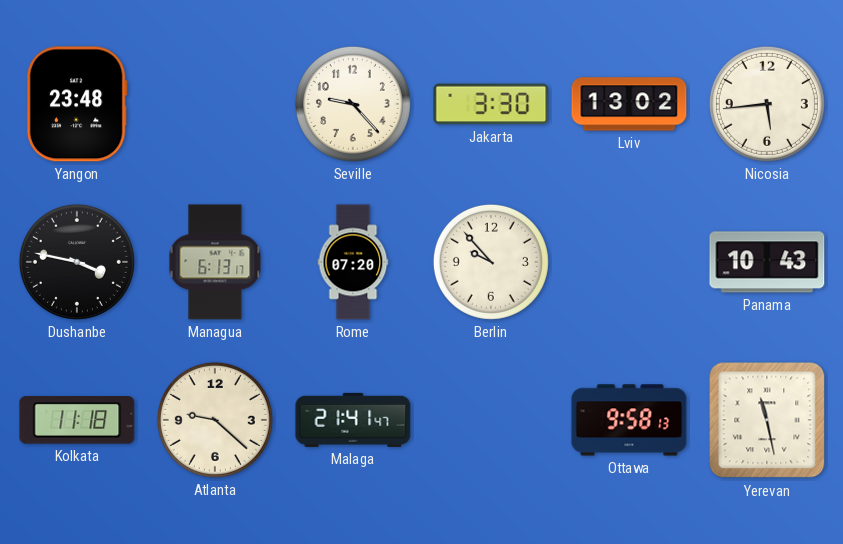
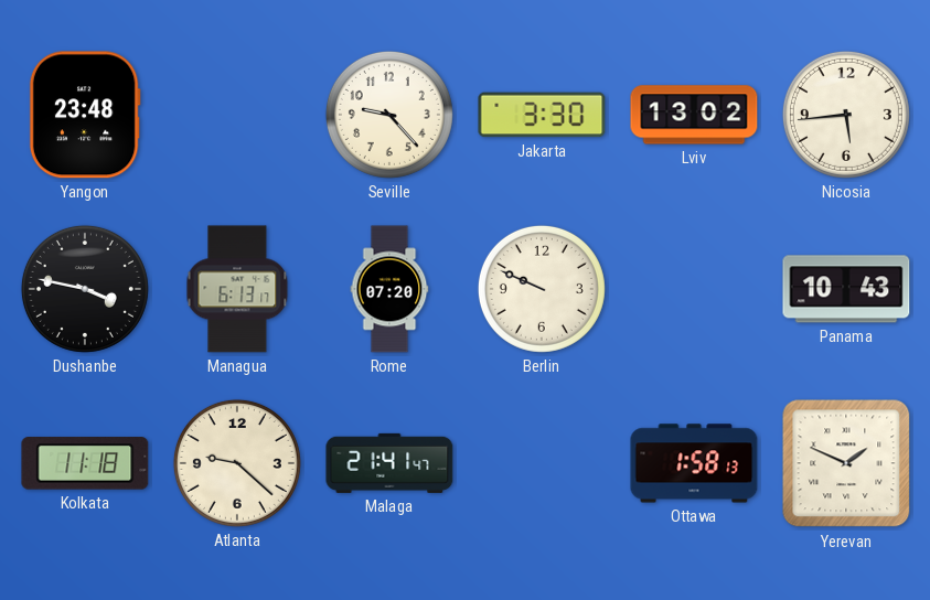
Berlin: 9:53 -> 9:49
Ottawa: 9:58 -> 1:58
Yerevan: 11:28 -> 1:49
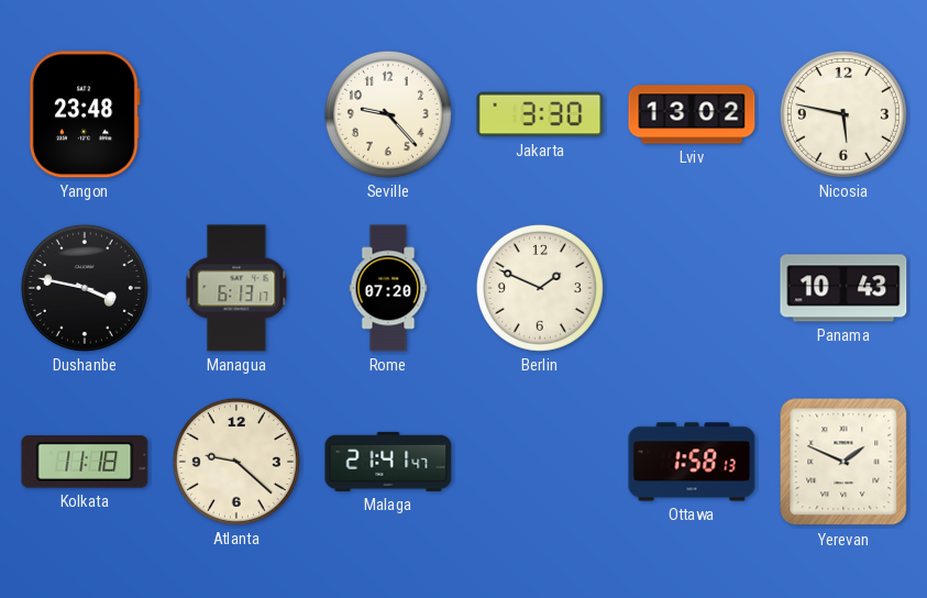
Nicosia: 5:44 -> 5:47
Berlin: 9:49 -> 1:49
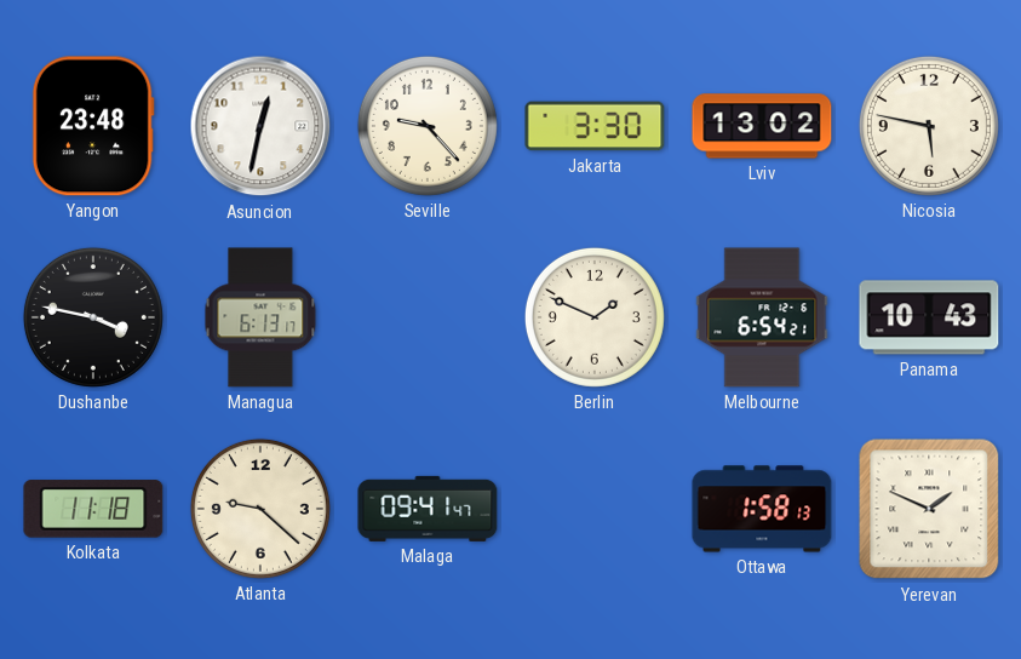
Asuncion: none -> 12:32
Rome: 07:20 -> none
Melbourne: none -> 6:54
Malaga: 21:41 -> 09:41
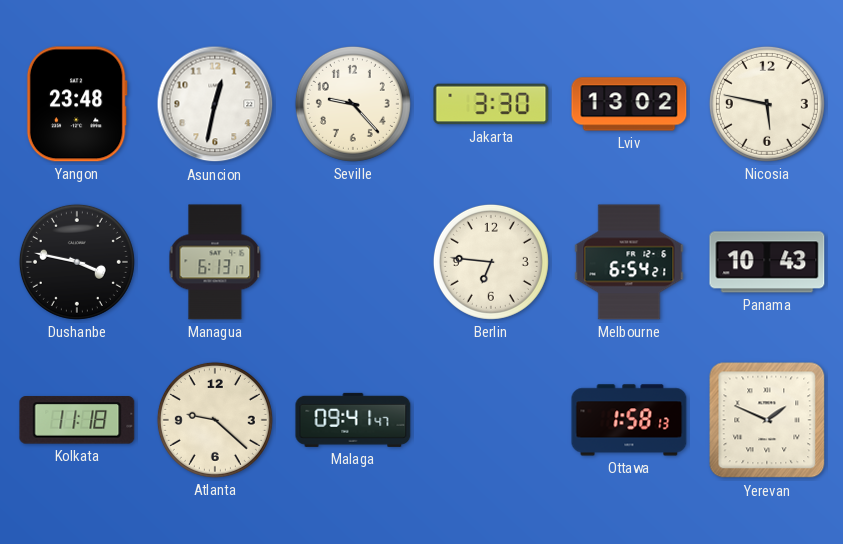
Berlin: 1:49 -> 6:46
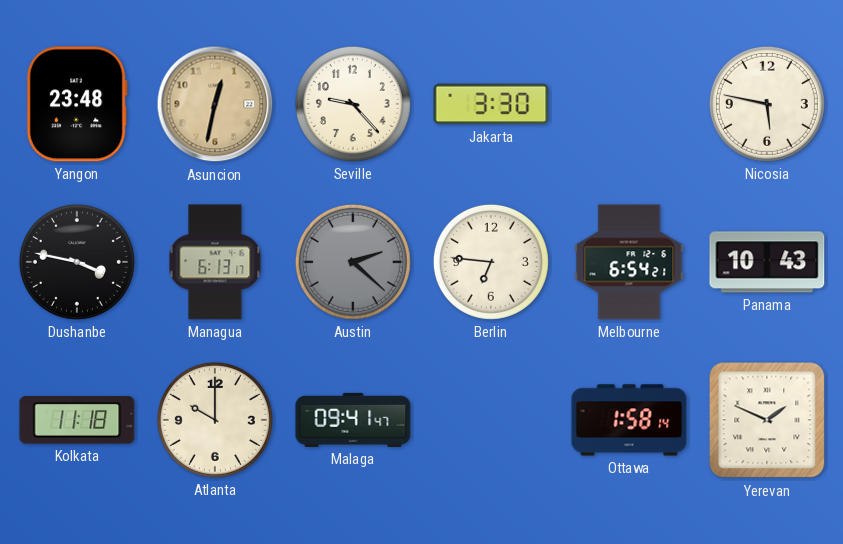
Asuncion dial: white -> champagne
Lviv: 13:02 -> none
Austin: none -> 2:22
Atlanta: 9:22 -> 10:00
Ottawa: 1:58:13 -> 1:58:14
